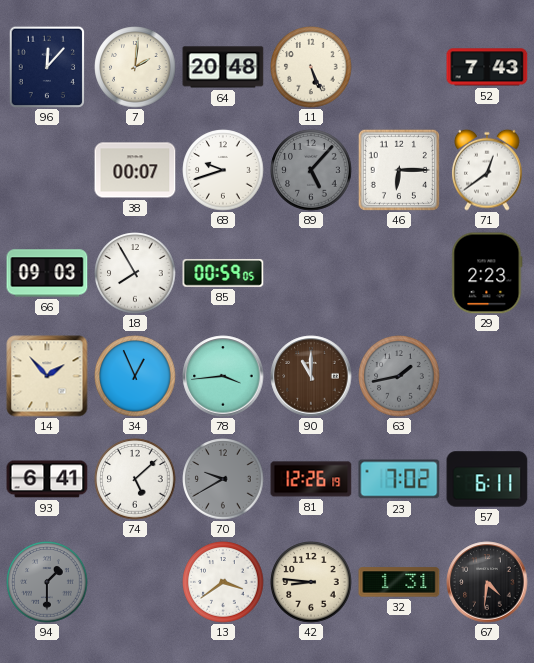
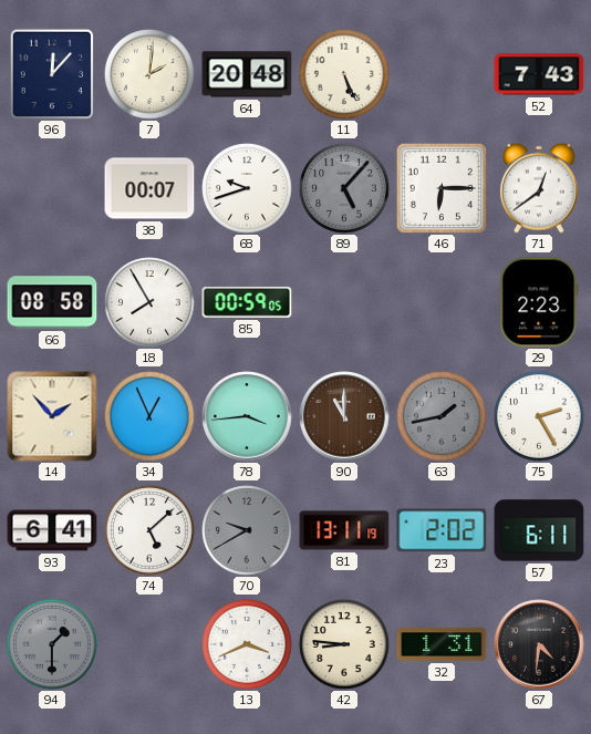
66: 09:03 -> 08:58
75: none -> 2:25
81: 12:26 -> 13:11
23: 7:02 -> 2:02
13: 3:39 -> 3:41
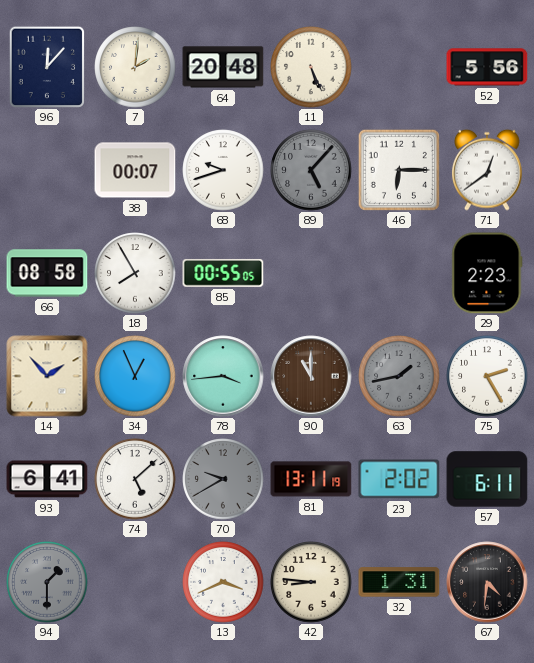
52: 7:43 -> 5:56
85: 00:59 -> 00:55
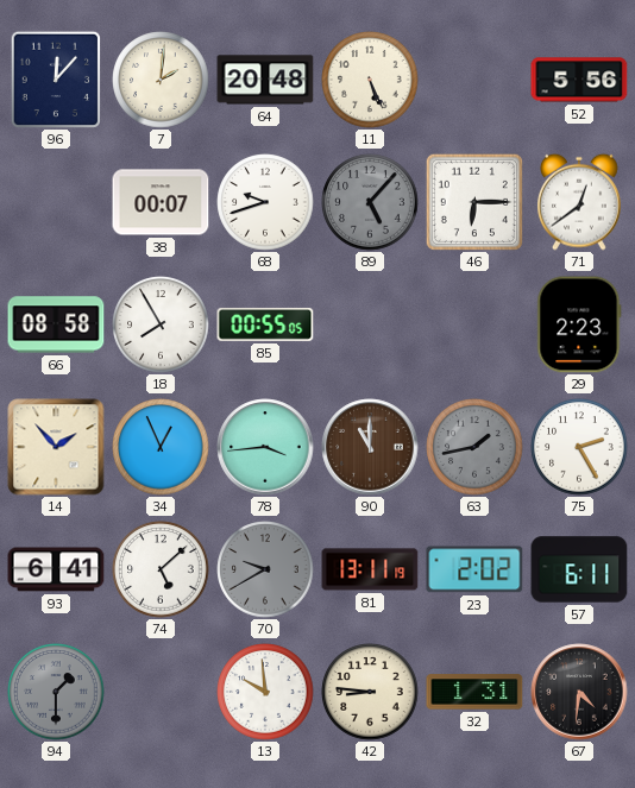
13: 3:41 -> 9:59
